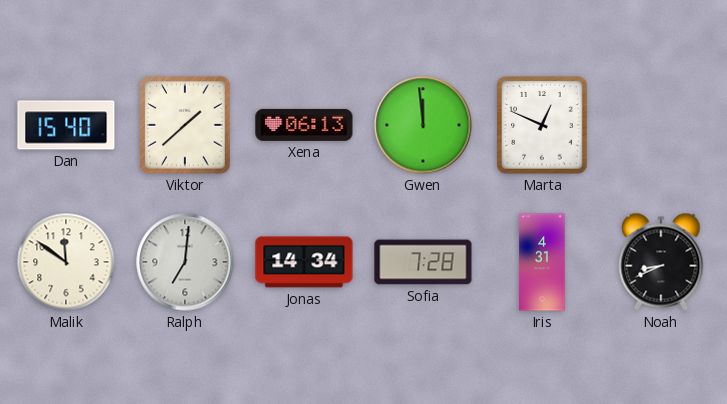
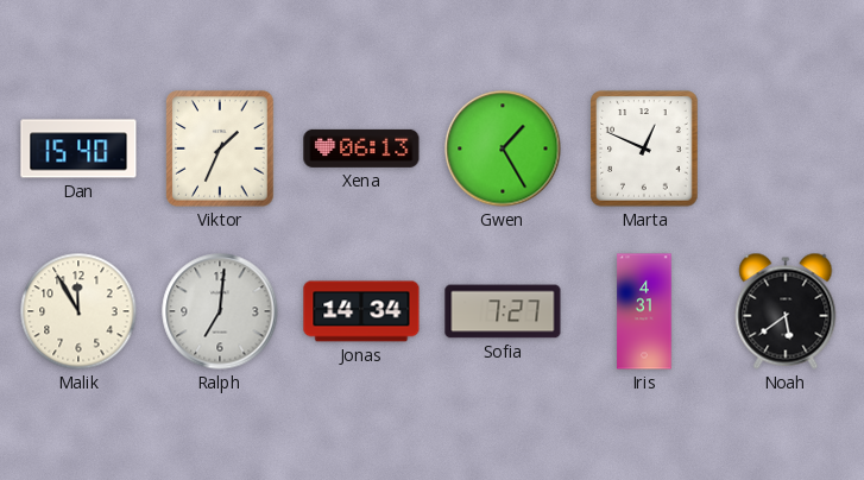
Viktor: 1:38 -> 1:34
Gwen: 11:59 -> 1:25
Malik: 11:51 -> 11:55
Sofia: 7:28 -> 7:27
Noah: 8:41 -> 5:39
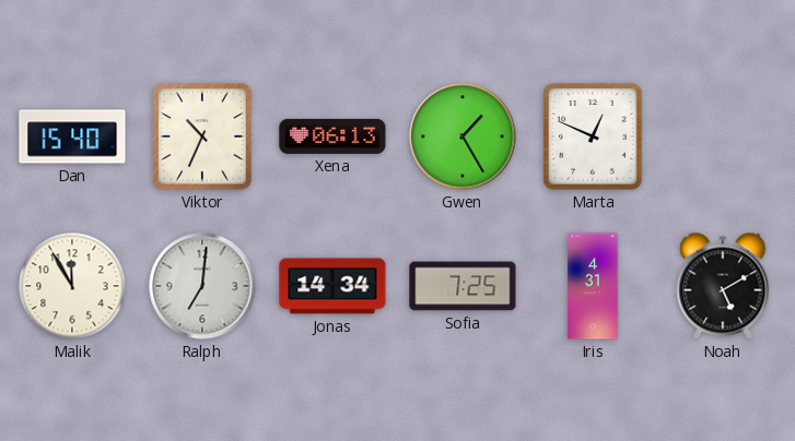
Viktor: 1:34 -> 10:34
Sofia: 7:27 -> 7:25
Noah: 5:39 -> 5:10
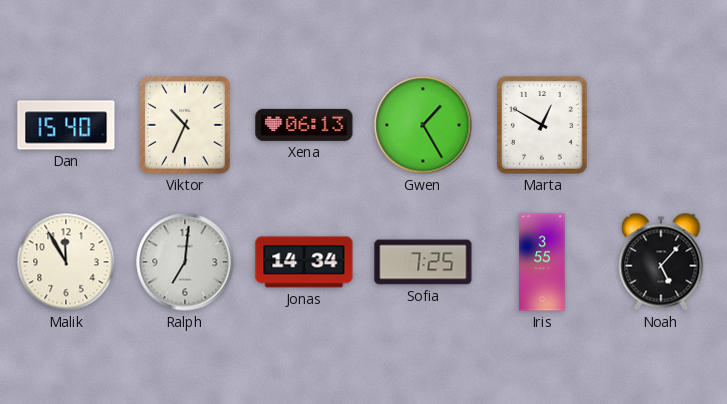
Marta: 12:49 -> 12:50
Iris: 4:31 -> 3:55
Noah: 5:10 -> 5:07
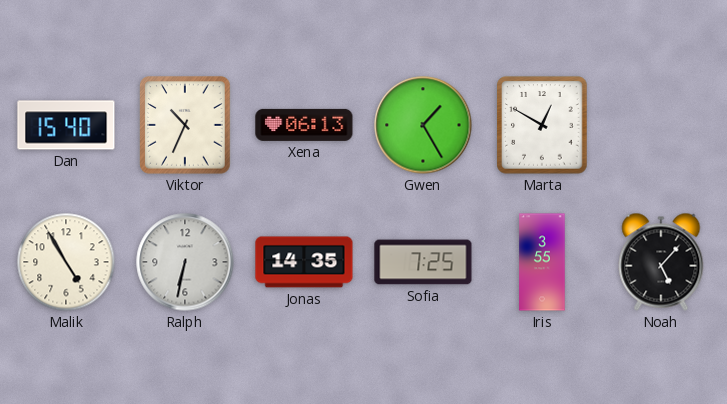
Malik: 11:55 -> 4:55
Ralph: 7:01 -> 6:32
Jonas: 14:34 -> 14:35
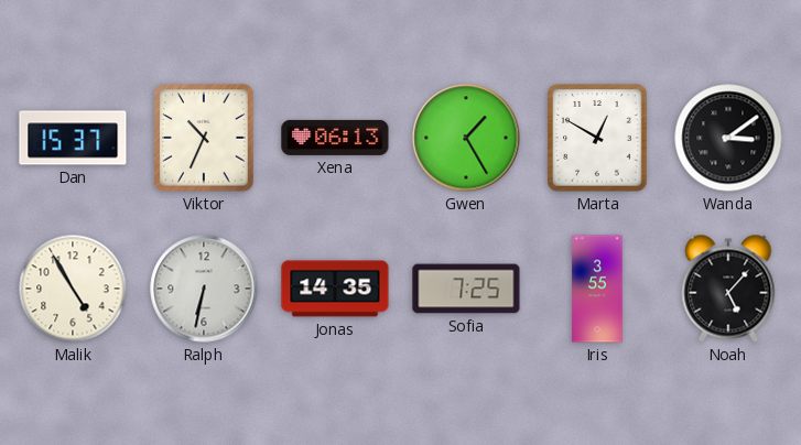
Dan: 15:40 -> 15:37
Wanda: none -> 3:09
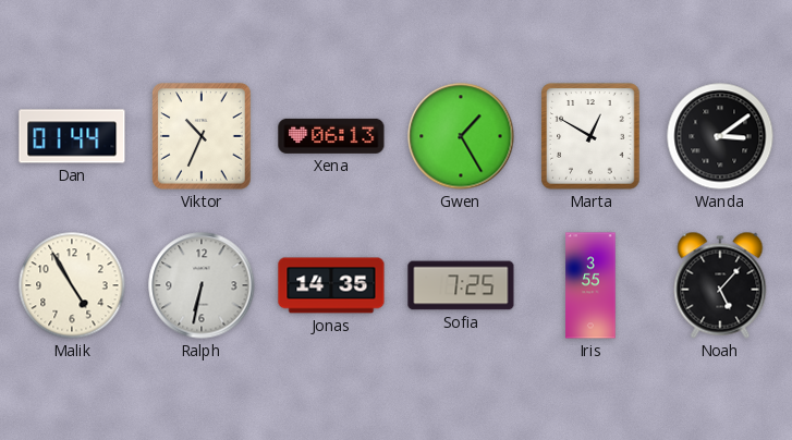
Dan: 15:37 -> 01:44
